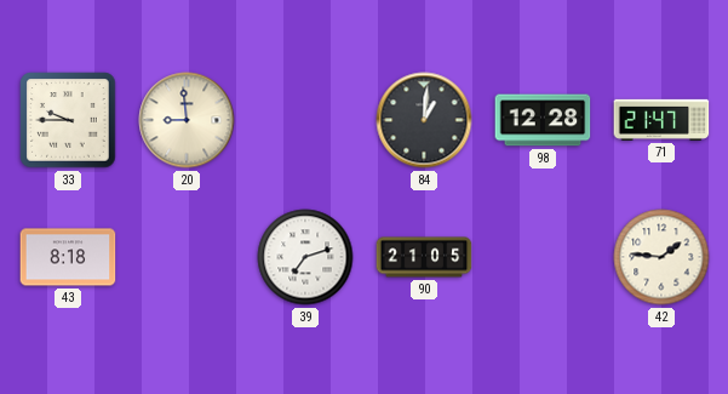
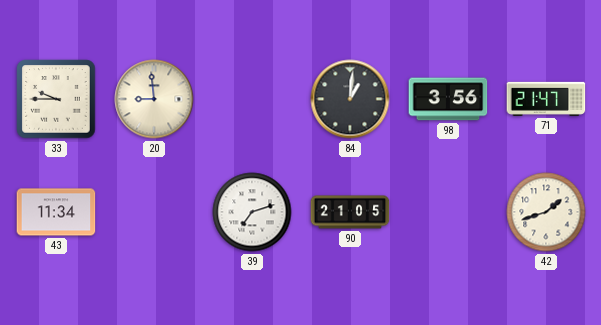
98: 12:28 -> 3:56
43: 8:18 -> 11:34
42: 1:46 -> 1:42
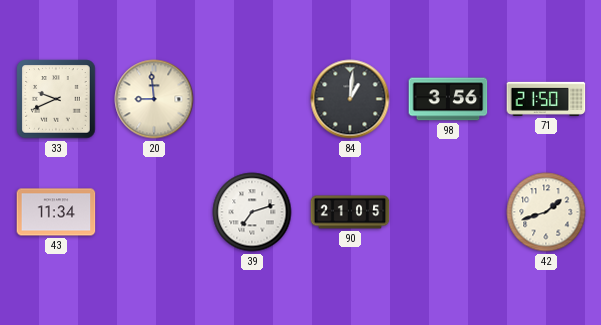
33: 9:45 -> 9:41
71: 21:47 -> 21:50
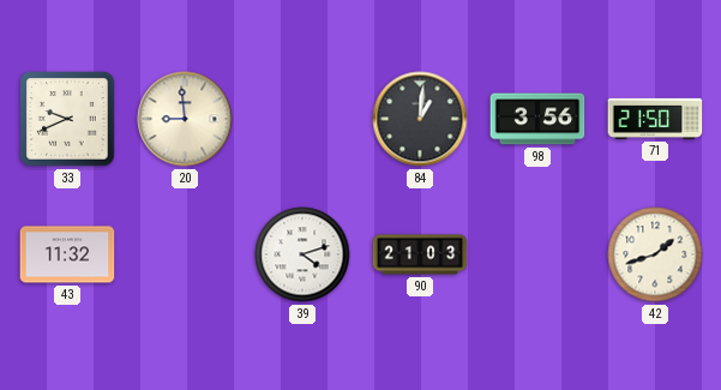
43: 11:34 -> 11:32
39: 7:12 -> 4:12
90: 21:05 -> 21:03
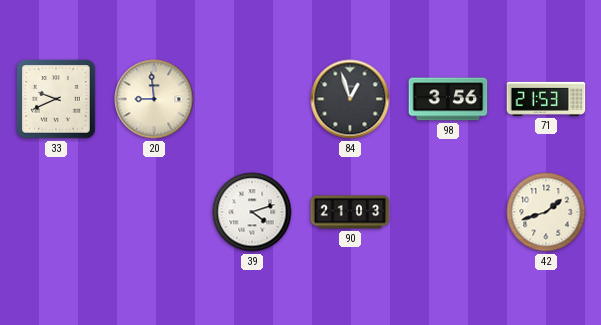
84: 1:01 -> 12:57
71: 21:50 -> 21:53
43: 11:32 -> none
